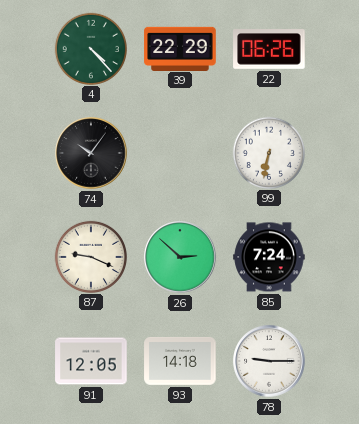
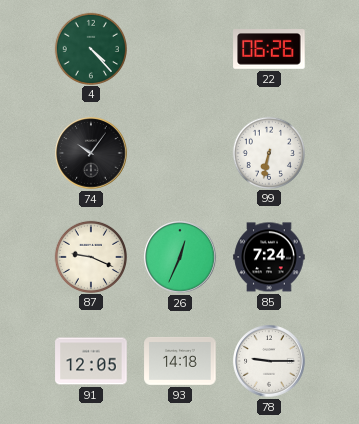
39: 22:29 -> none
26: 2:52 -> 12:34
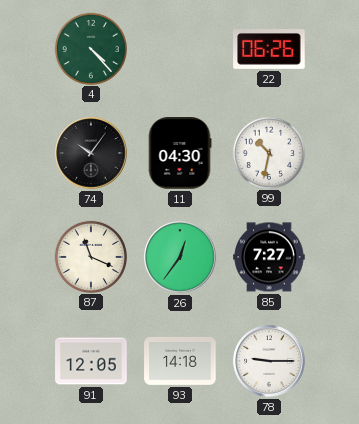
11: none -> 04:30
99: 6:32 -> 10:32
87: 9:19 -> 11:19
26: 12:34 -> 12:36
85: 7:24 -> 7:27
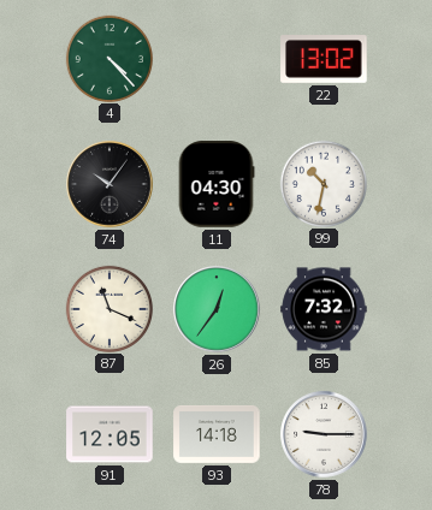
22: 06:26 -> 13:02
85: 7:27 -> 7:32
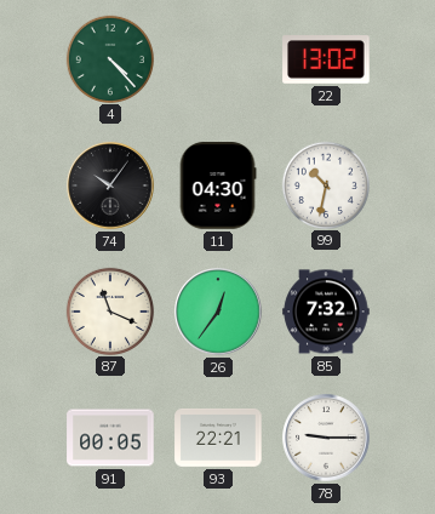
91: 12:05 -> 00:05
93: 14:18 -> 22:21
